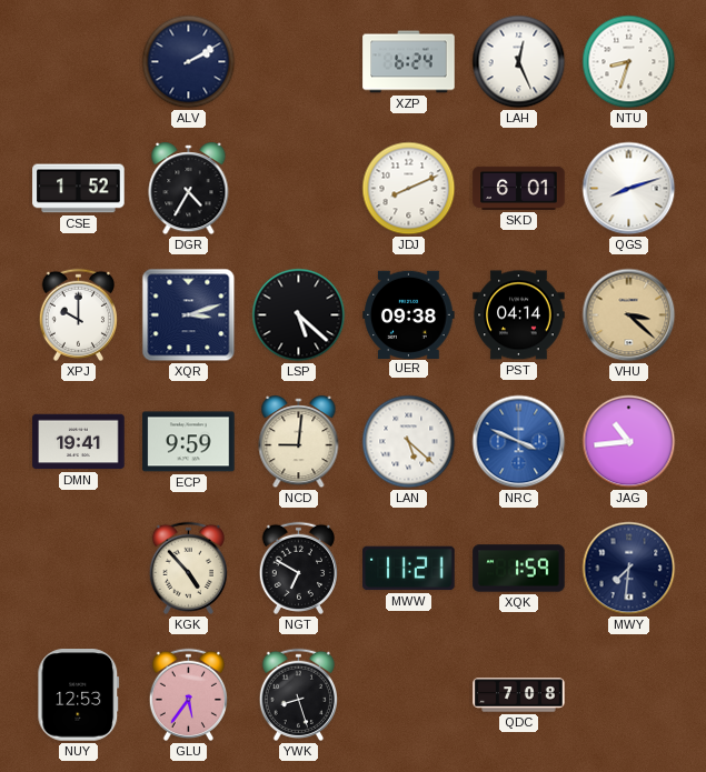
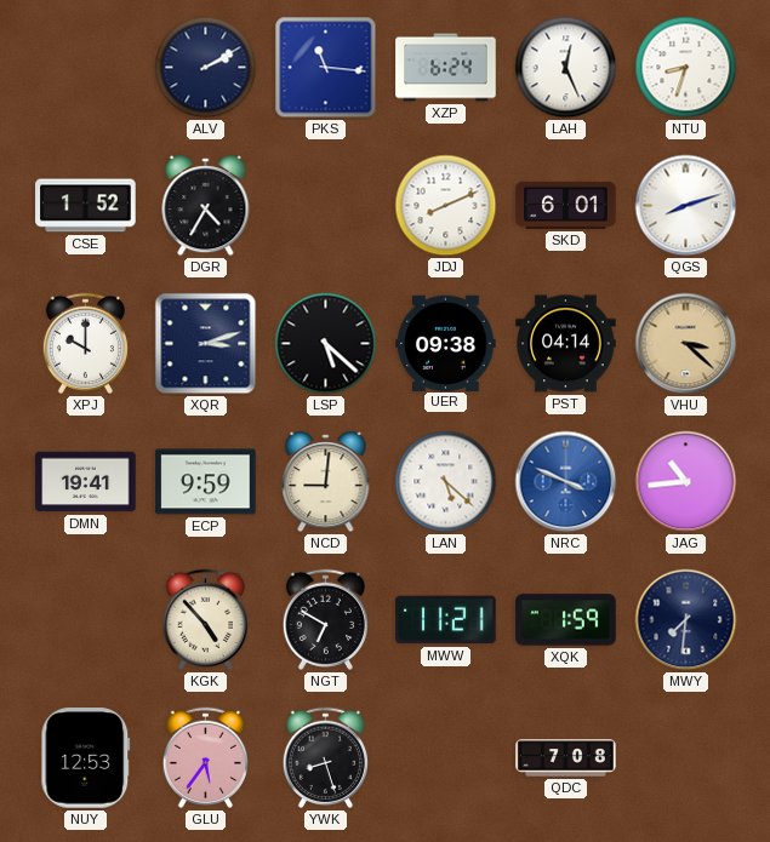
PKS: none -> 11:16
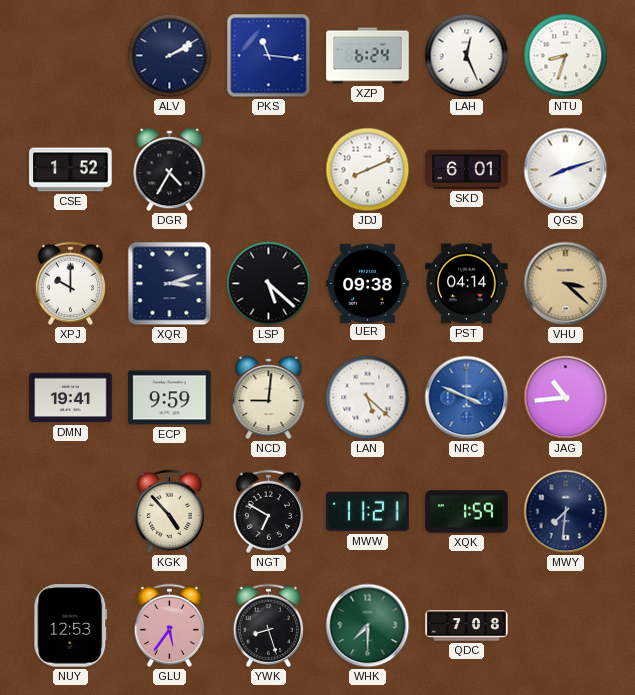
WHK: none -> 7:30
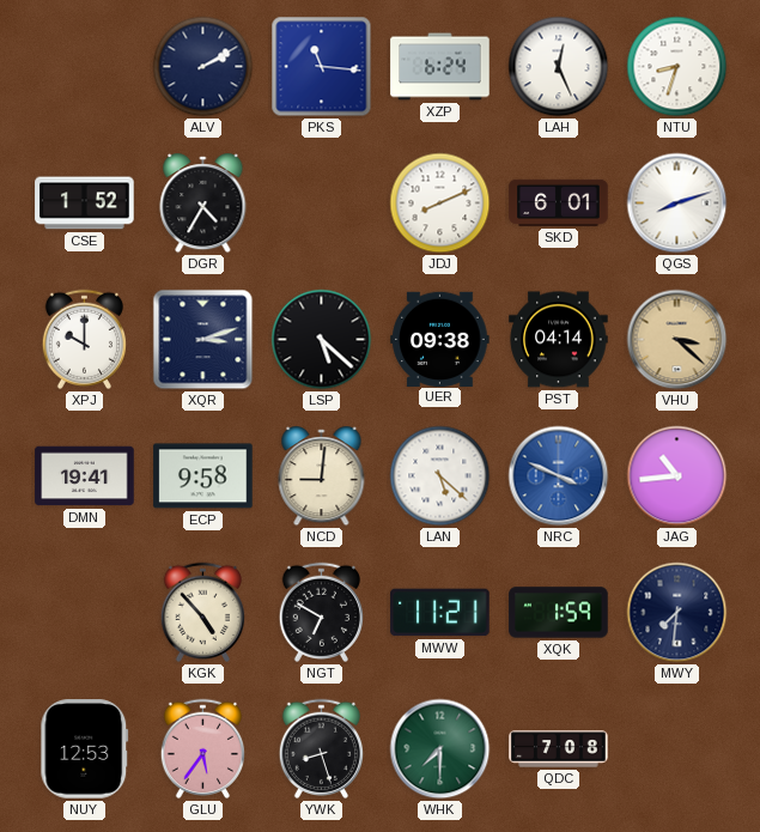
ECP: 9:59 -> 9:58
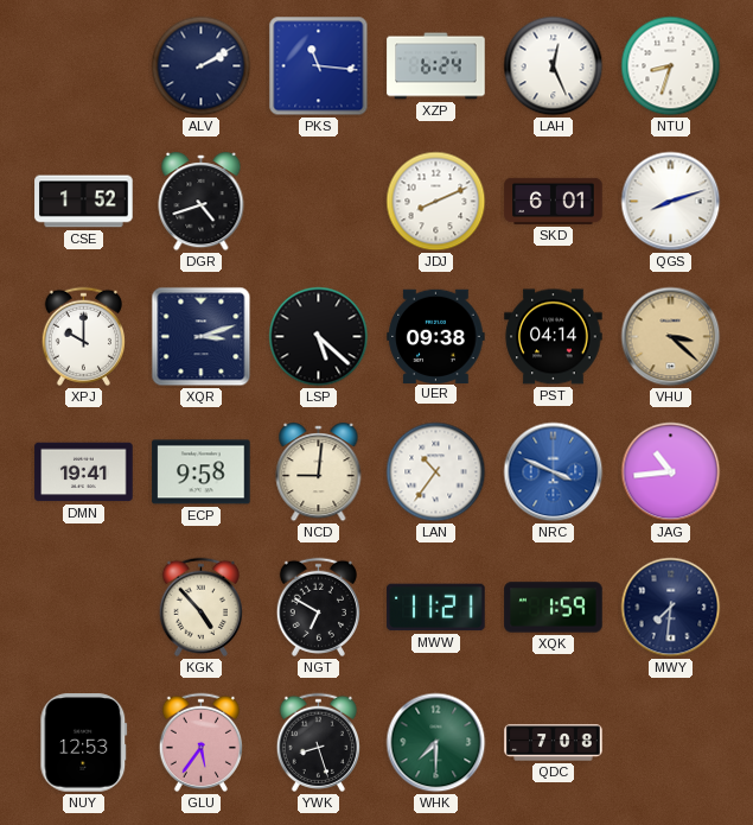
DGR: 4:35 -> 4:42
LAN: 5:22 -> 10:36
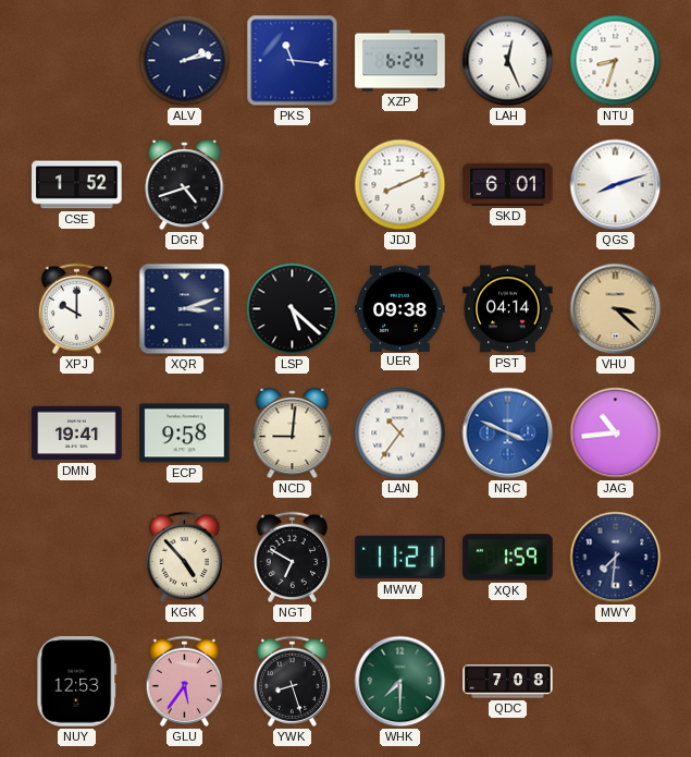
ALV: 2:10 -> 2:13
